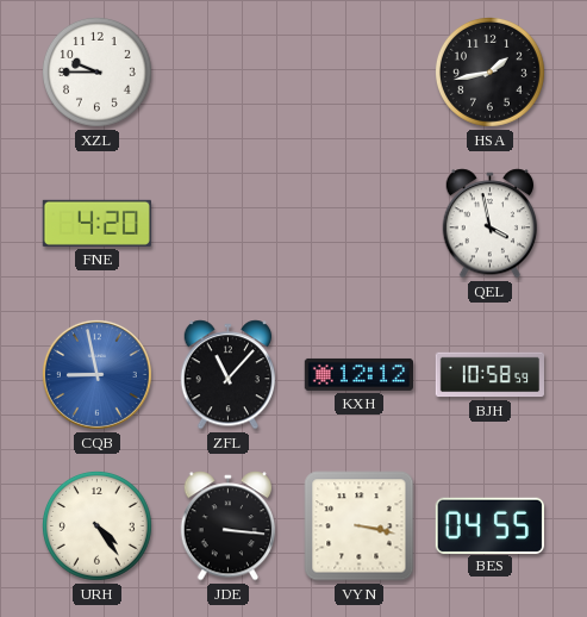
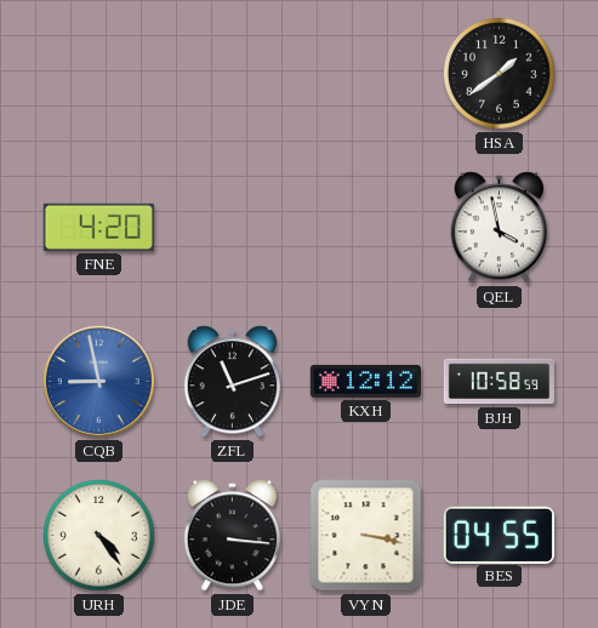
XZL: 9:45 -> none
HSA: 1:43 -> 1:39
ZFL: 11:07 -> 11:12
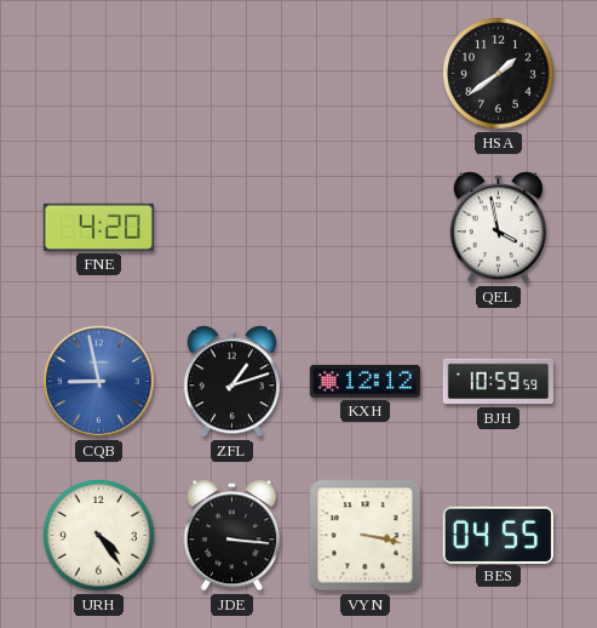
ZFL: 11:12 -> 1:12
BJH: 10:58 -> 10:59
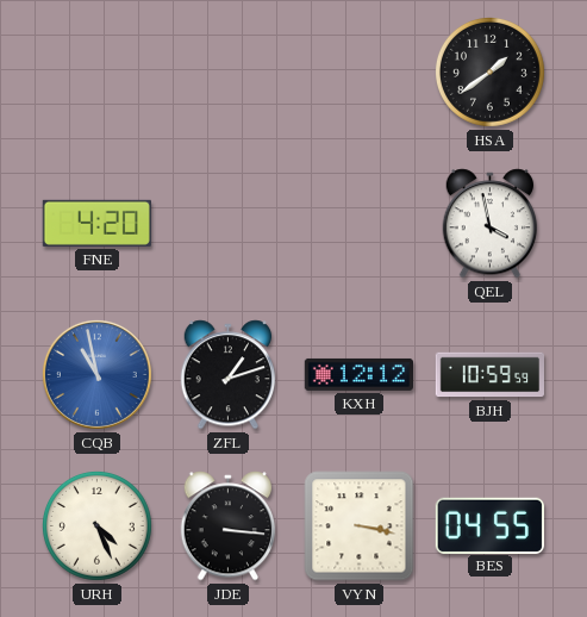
CQB: 8:58 -> 10:58
URH: 4:24 -> 4:26
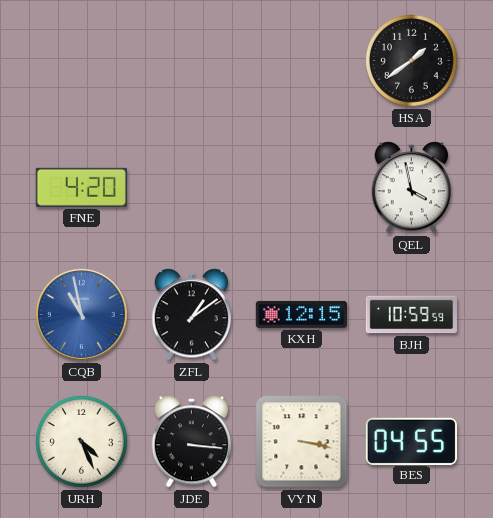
ZFL: 1:12 -> 1:09
KXH: 12:12 -> 12:15
